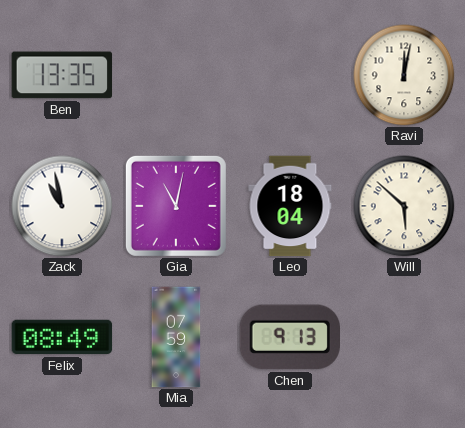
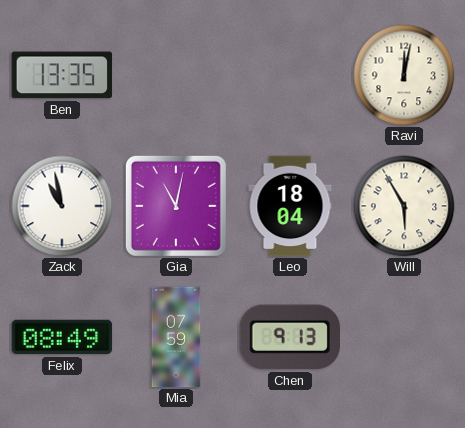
Will: 5:52 -> 5:55
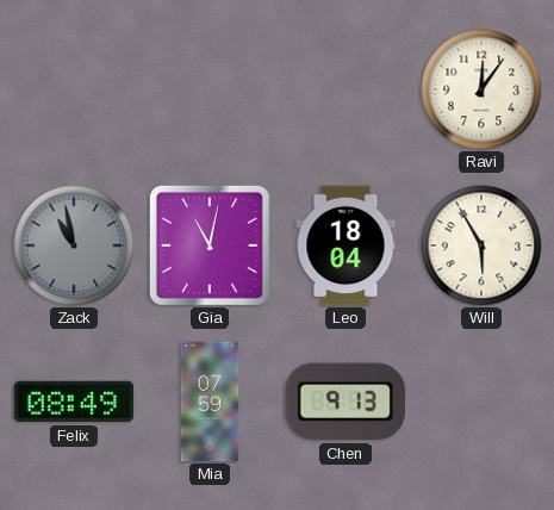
Ben: 13:35 -> none
Ravi: 12:02 -> 12:06
Zack dial: white -> grey
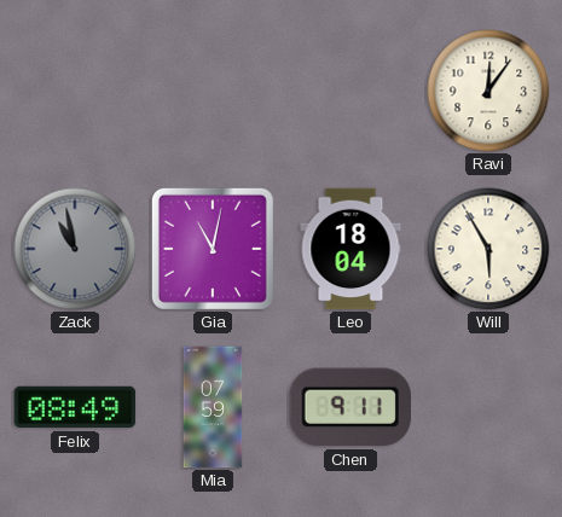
Chen: 9:13 -> 9:11
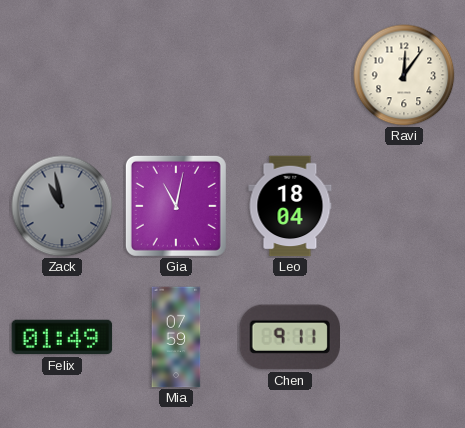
Will: 5:55 -> none
Felix: 08:49 -> 01:49
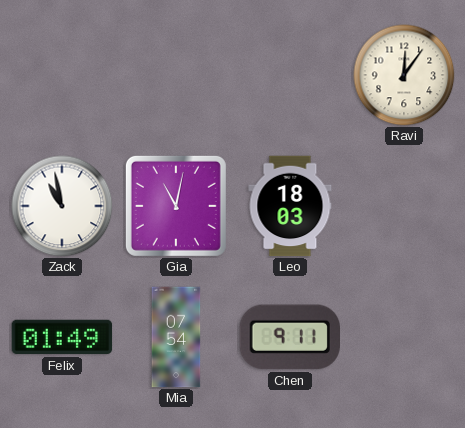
Zack dial: grey -> white
Leo: 18:04 -> 18:03
Mia: 07:59 -> 07:54
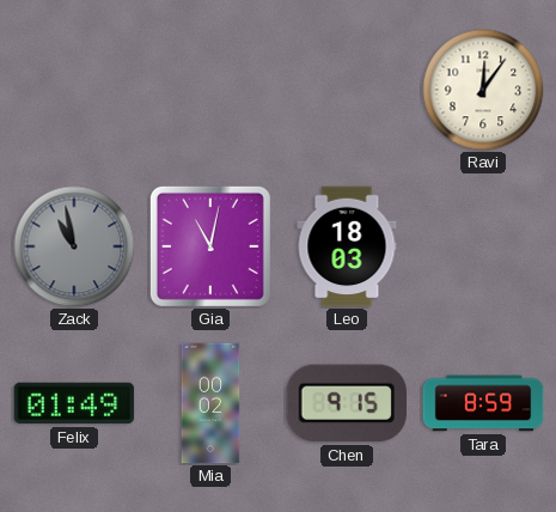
Zack dial: white -> grey
Mia: 07:54 -> 00:02
Chen: 9:11 -> 9:15
Tara: none -> 8:59
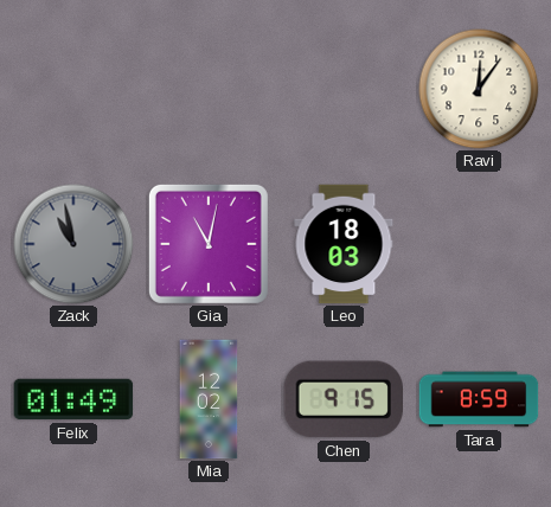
Mia: 00:02 -> 12:02
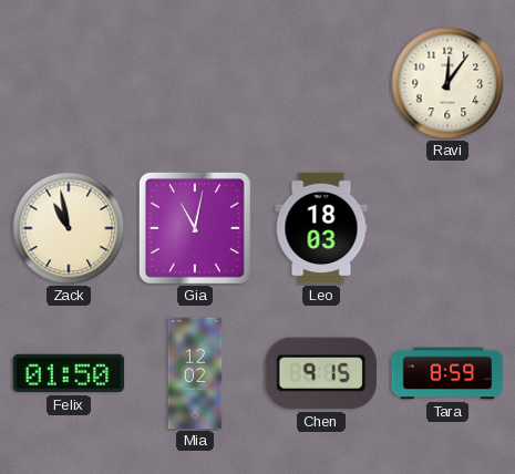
Zack dial: grey -> cream
Felix: 01:49 -> 01:50
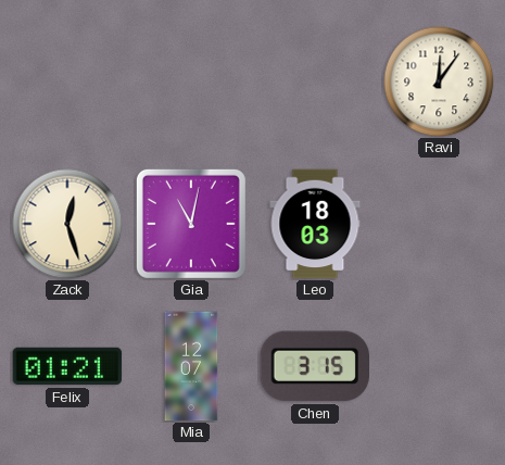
Zack: 10:58 -> 12:27
Felix: 01:50 -> 01:21
Mia: 12:02 -> 12:07
Chen: 9:15 -> 3:15
Tara: 8:59 -> none
